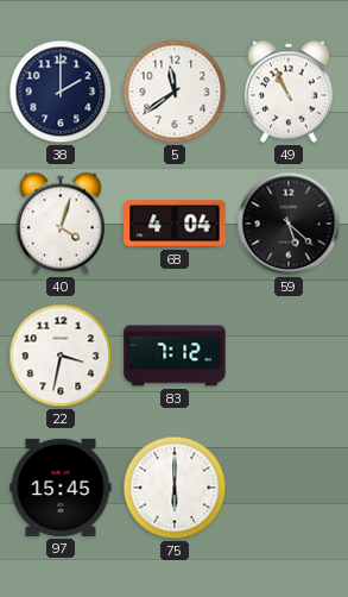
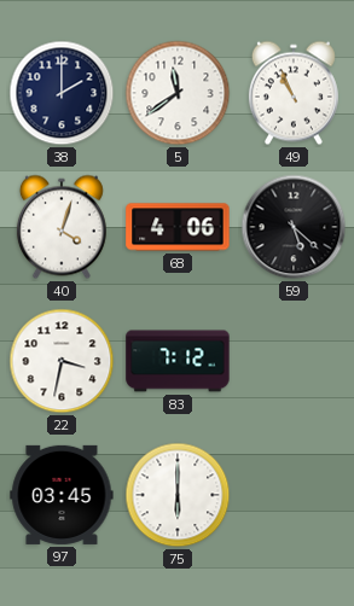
68: 4:04 -> 4:06
97: 15:45 -> 03:45
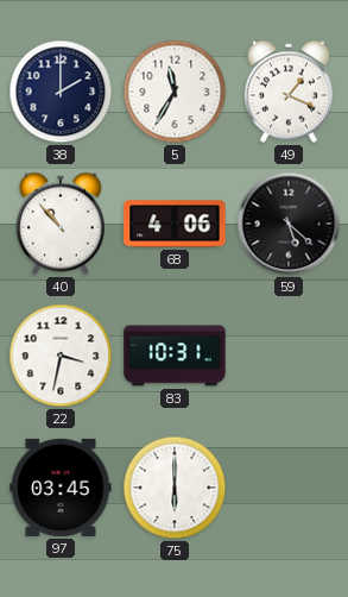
5: 11:39 -> 11:35
49: 10:56 -> 1:19
40: 4:03 -> 10:53
83: 7:12 -> 10:31
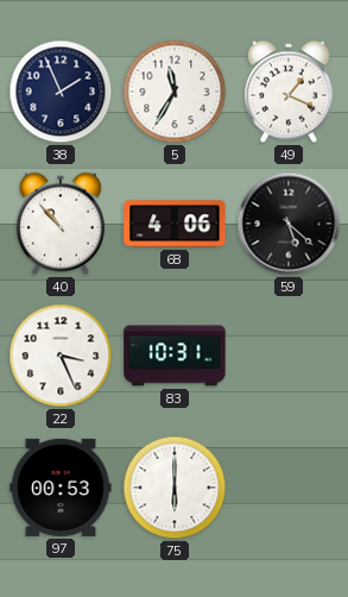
38: 2:00 -> 1:56
22: 3:32 -> 3:26
97: 03:45 -> 00:53
